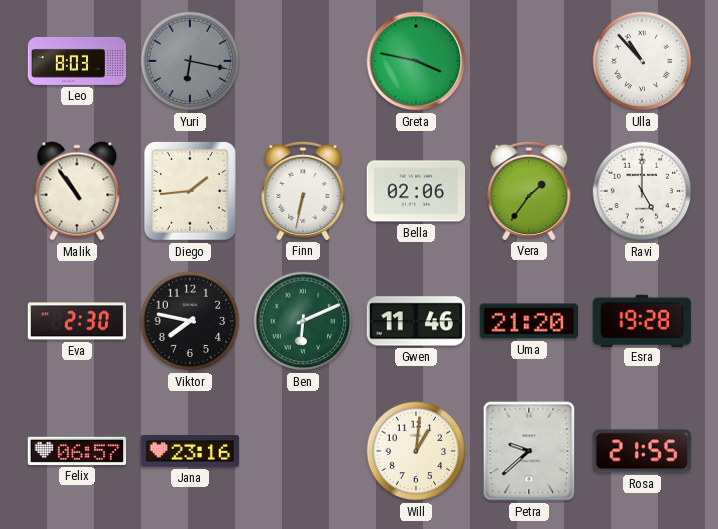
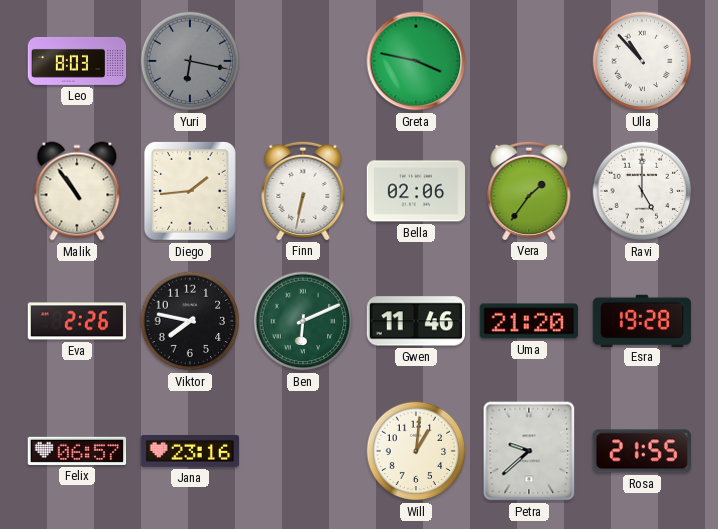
Eva: 2:30 -> 2:26
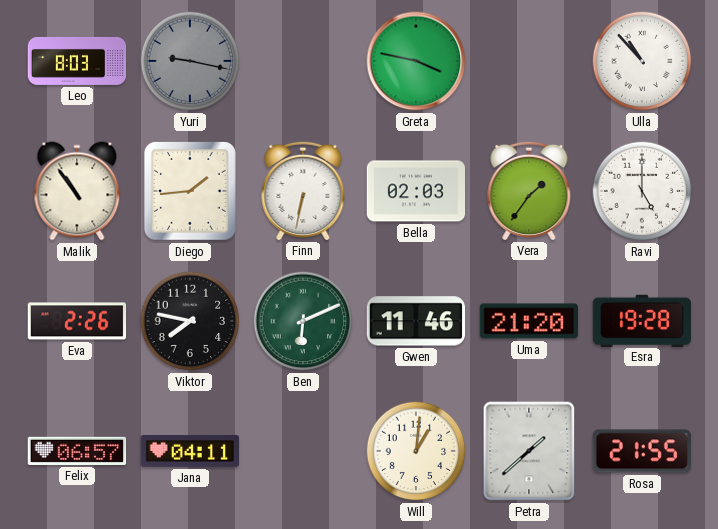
Yuri: 6:17 -> 9:17
Bella: 02:06 -> 02:03
Jana: 23:16 -> 04:11
Petra: 9:38 -> 1:38
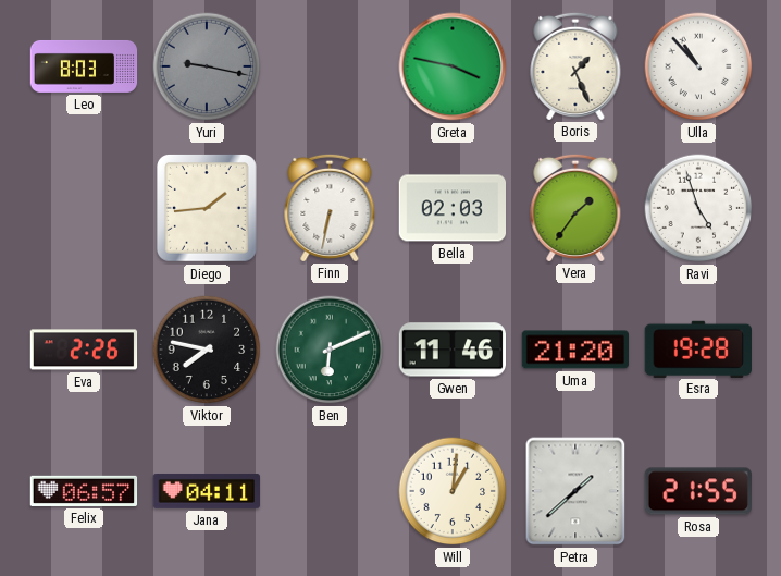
Boris: none -> 1:26
Malik: 10:54 -> none
Ravi: 5:00 -> 4:57
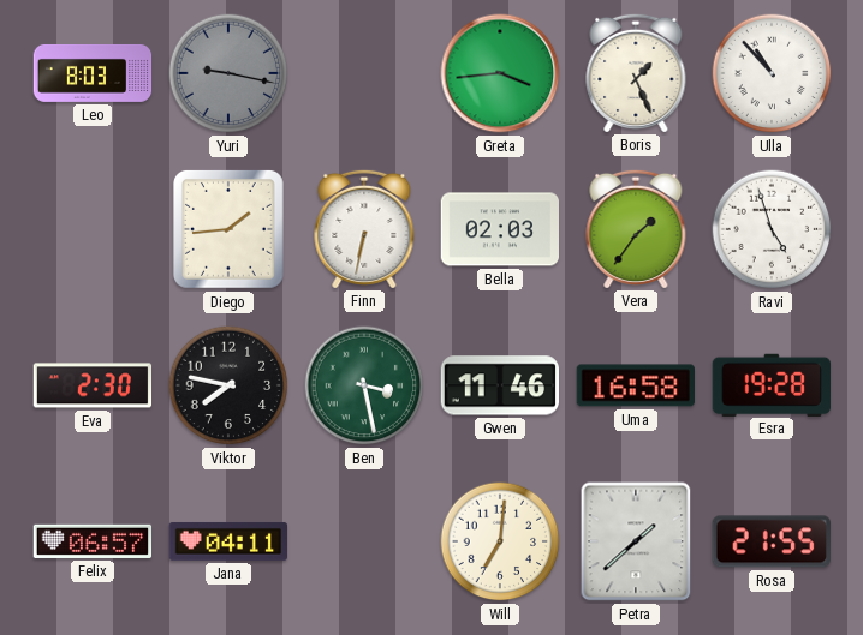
Greta: 3:47 -> 3:44
Eva: 2:26 -> 2:30
Ben: 6:11 -> 3:28
Uma: 21:20 -> 16:58
Will: 1:01 -> 7:01
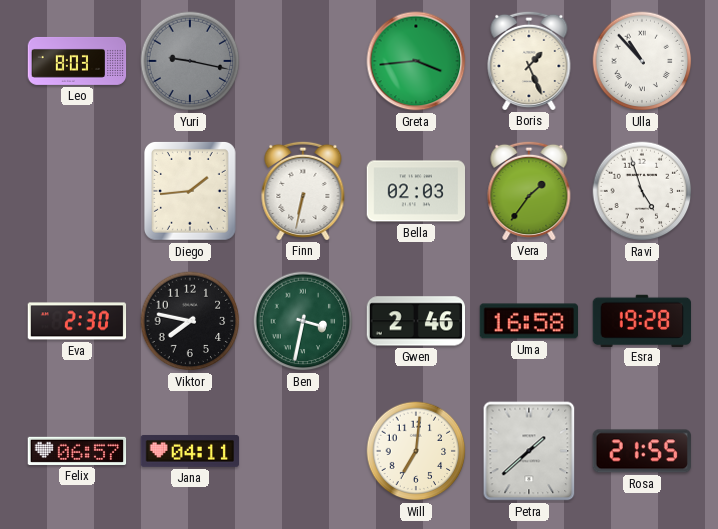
Ben: 3:28 -> 3:32
Gwen: 11:46 -> 2:46
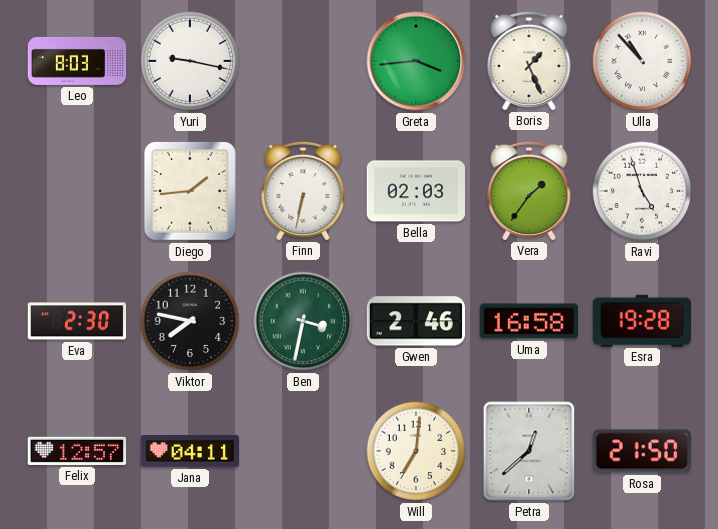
Yuri dial: grey -> white
Felix: 06:57 -> 12:57
Petra: 1:38 -> 12:38
Rosa: 21:55 -> 21:50
